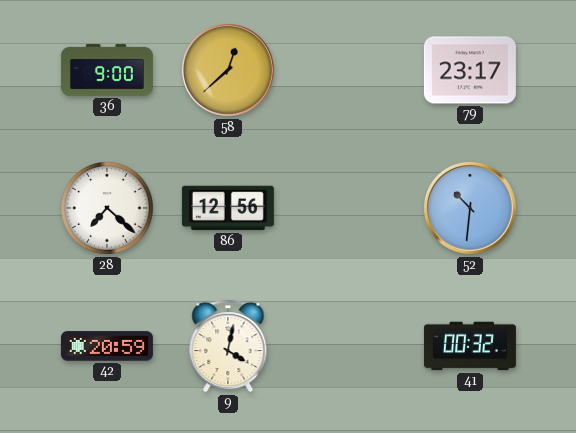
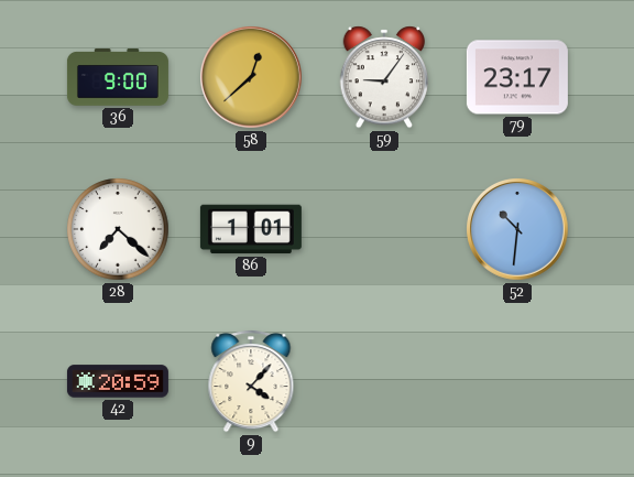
59: none -> 9:06
86: 12:56 -> 1:01
9: 4:02 -> 4:07
41: 00:32 -> none
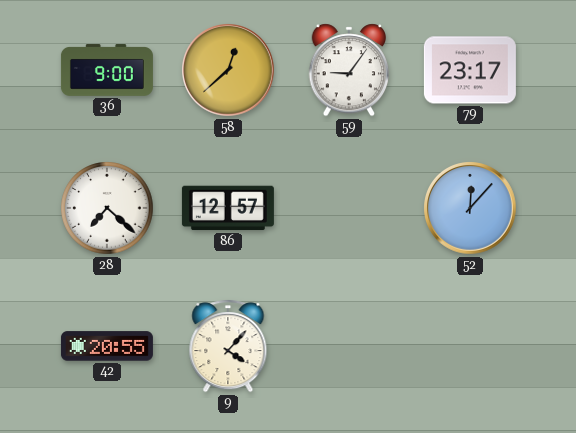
86: 1:01 -> 12:57
52: 10:31 -> 12:07
42: 20:59 -> 20:55
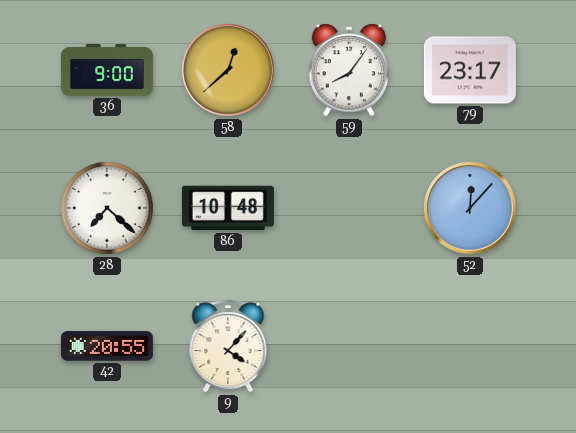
59: 9:06 -> 8:06
86: 12:57 -> 10:48
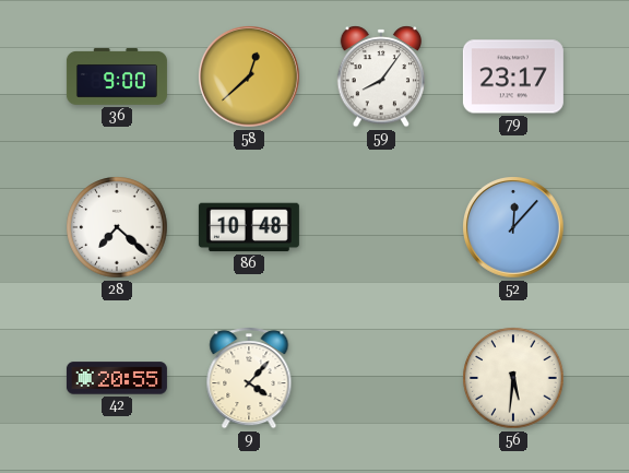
56: none -> 5:31
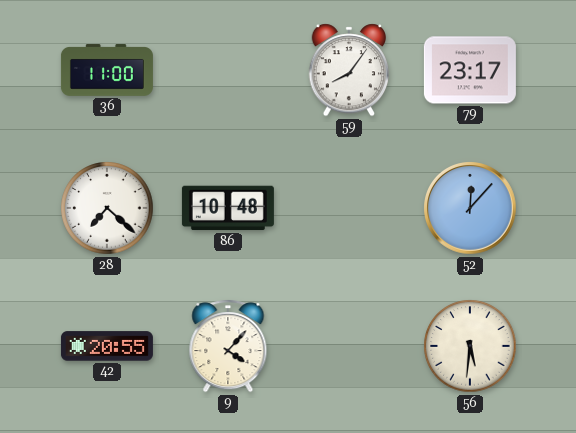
36: 9:00 -> 11:00
58: 12:38 -> none
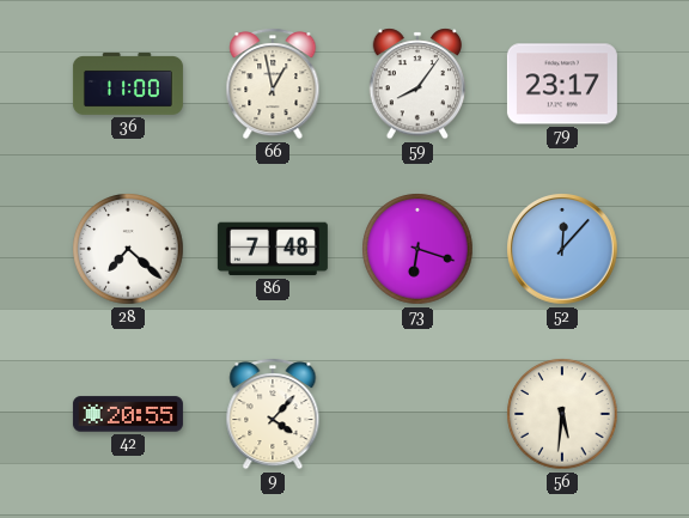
66: none -> 12:58
86: 10:48 -> 7:48
73: none -> 6:18
